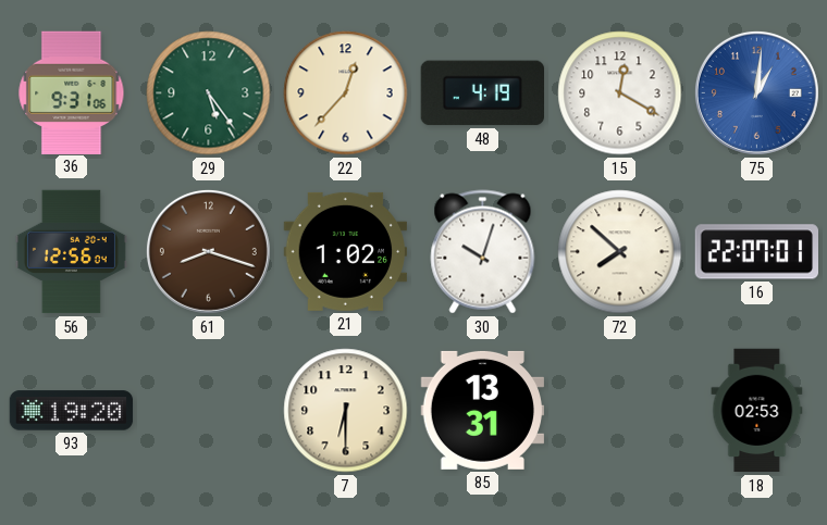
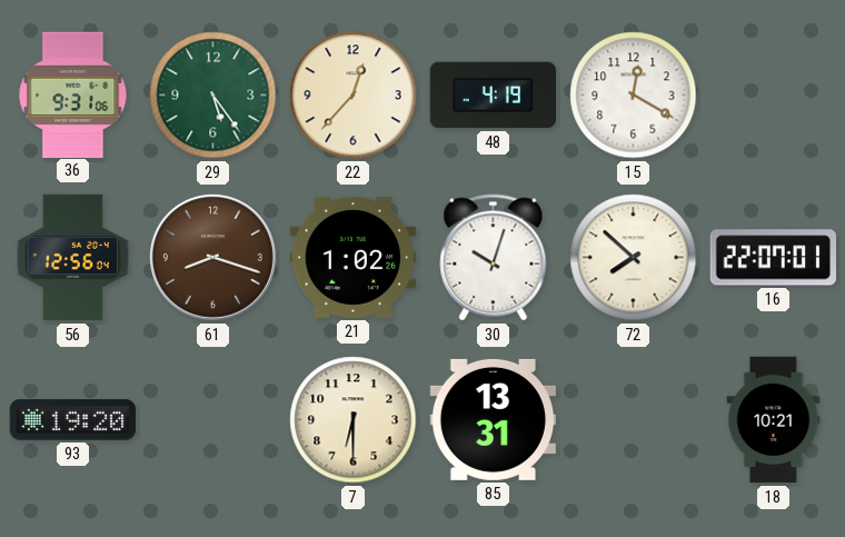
75: 1:01 -> none
18: 02:53 -> 10:21
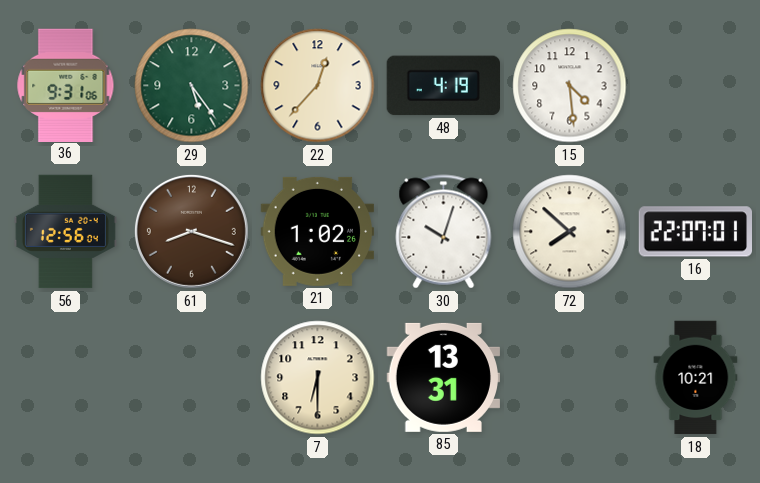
15: 12:20 -> 4:29
93: 19:20 -> none
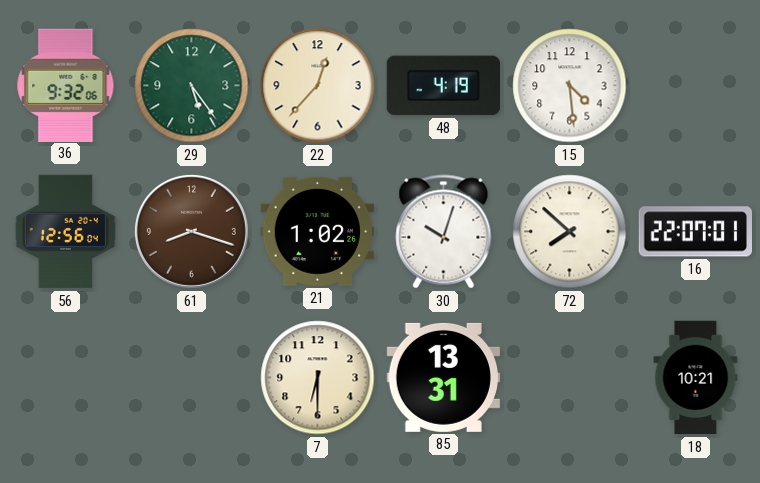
36: 9:31 -> 9:32
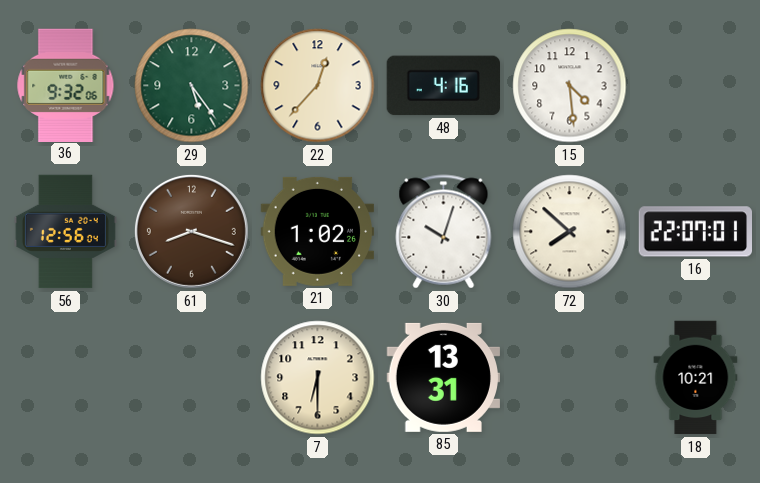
48: 4:19 -> 4:16
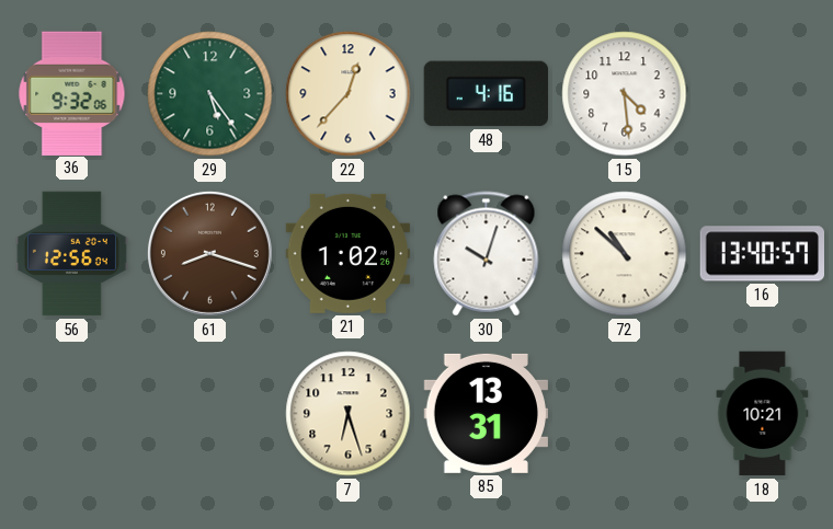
72: 7:52 -> 10:52
16: 22:07 -> 13:40
7: 6:30 -> 6:27
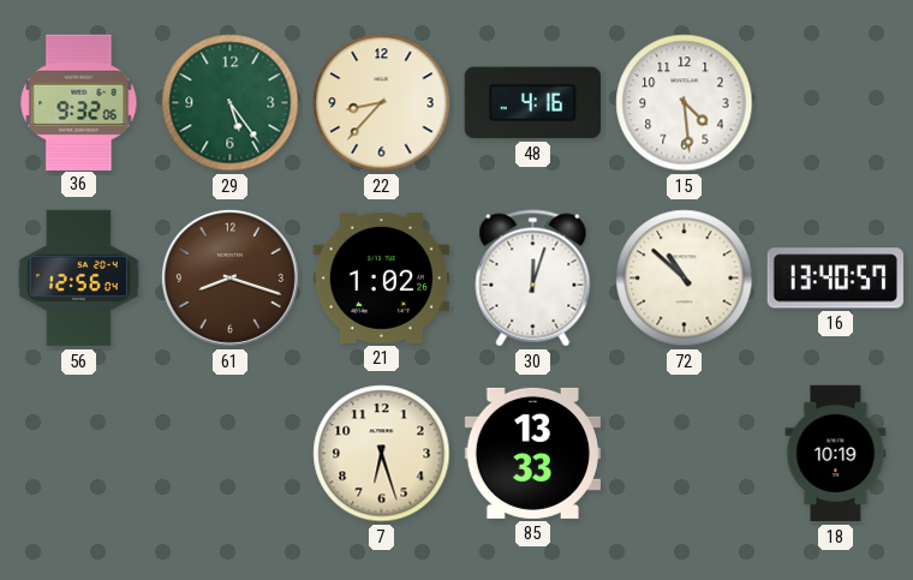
22: 12:37 -> 8:37
30: 10:03 -> 12:03
85: 13:31 -> 13:33
18: 10:21 -> 10:19
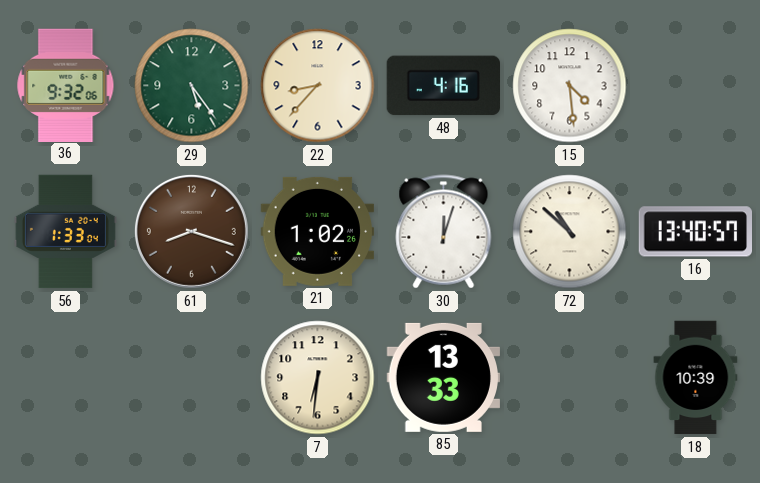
56: 12:56 -> 1:33
7: 6:27 -> 6:31
18: 10:19 -> 10:39
